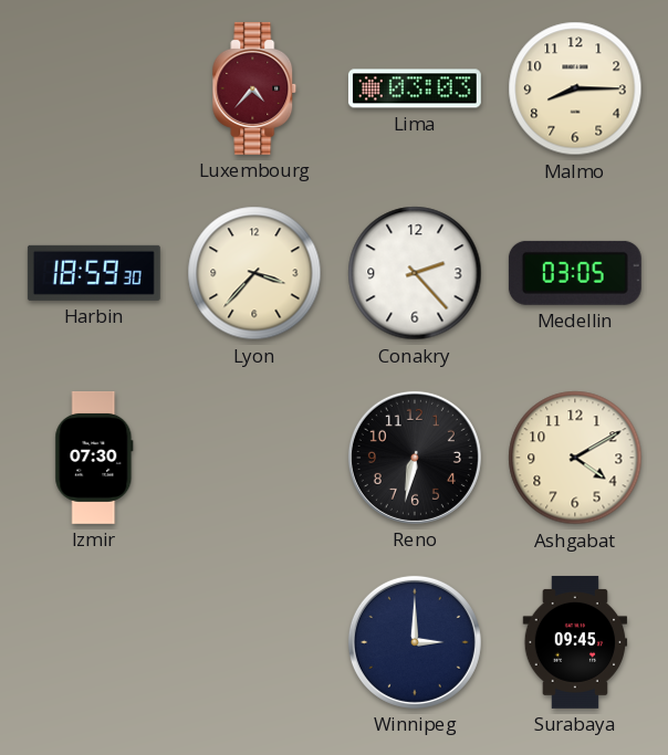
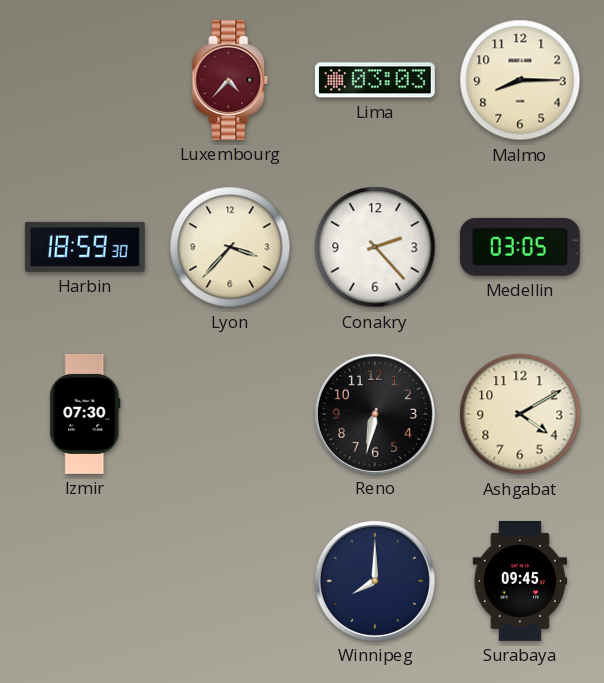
Winnipeg: 3:00 -> 8:00
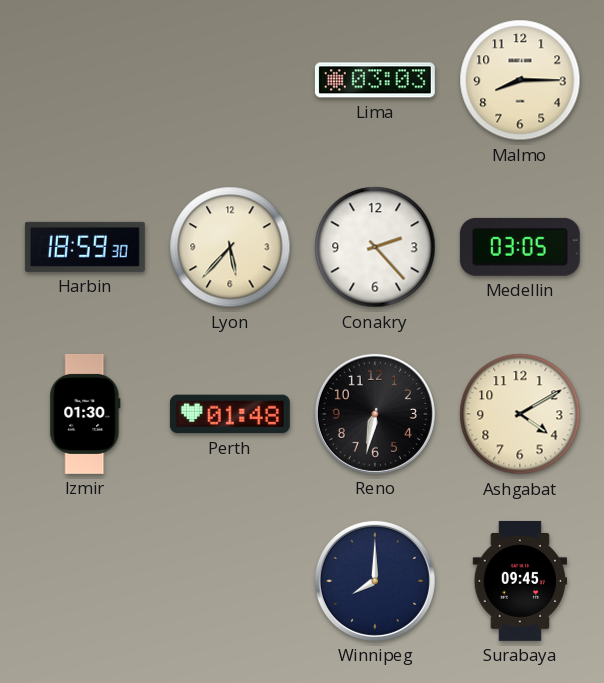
Luxembourg: 4:37 -> none
Lyon: 3:37 -> 5:37
Izmir: 07:30 -> 01:30
Perth: none -> 01:48
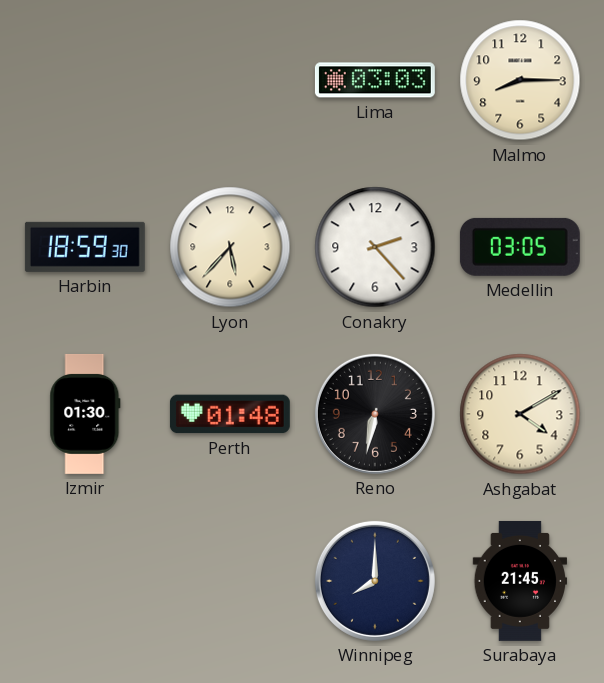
Surabaya: 09:45 -> 21:45
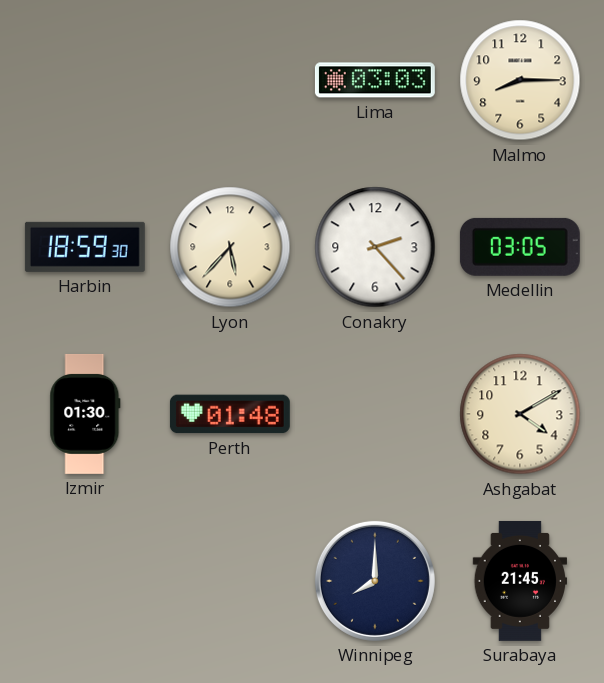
Reno: 6:32 -> none
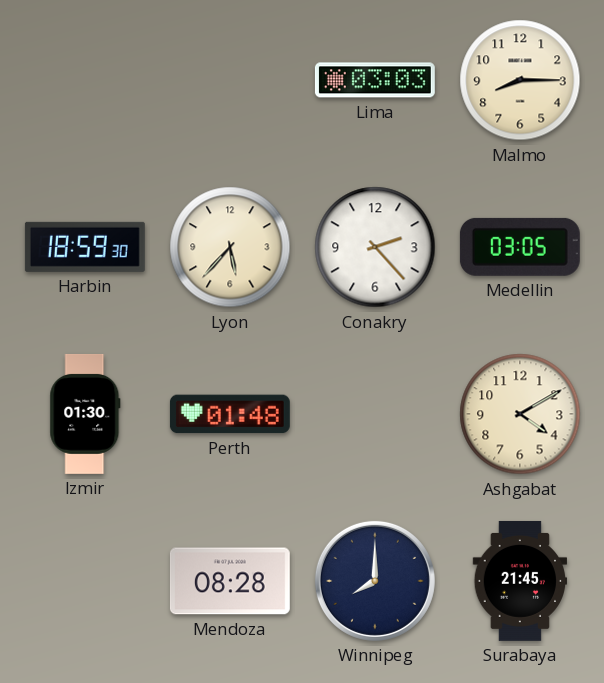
Mendoza: none -> 08:28
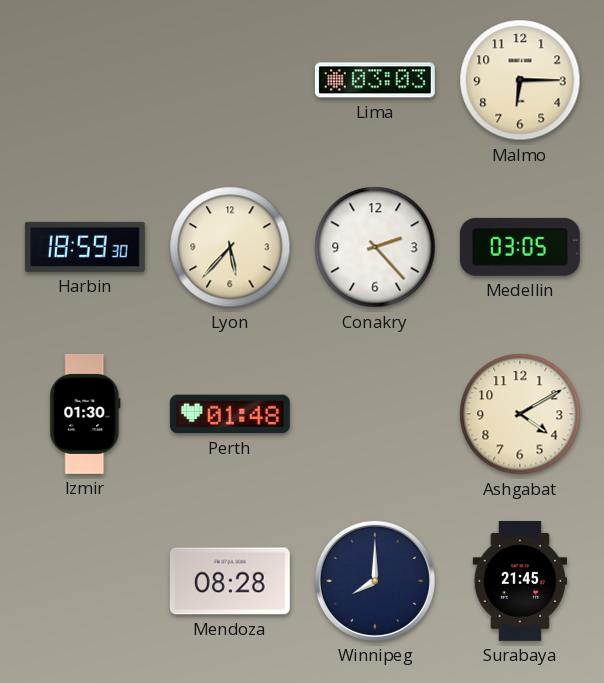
Malmo: 8:15 -> 6:15
